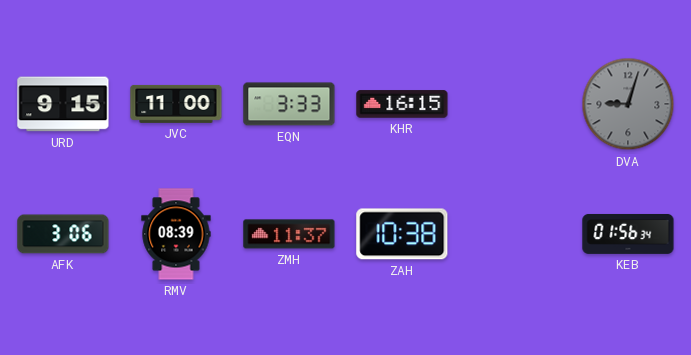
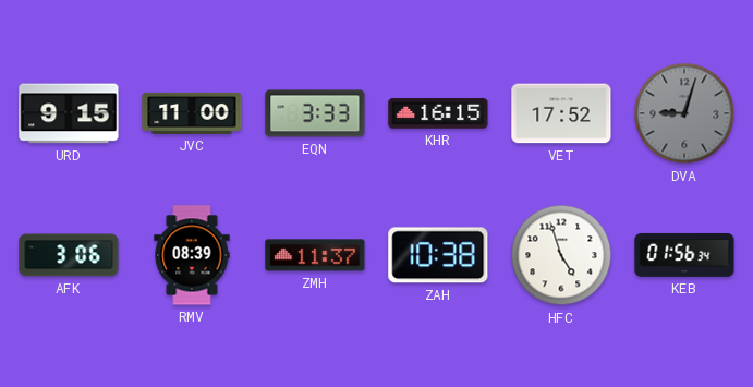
VET: none -> 17:52
HFC: none -> 4:57
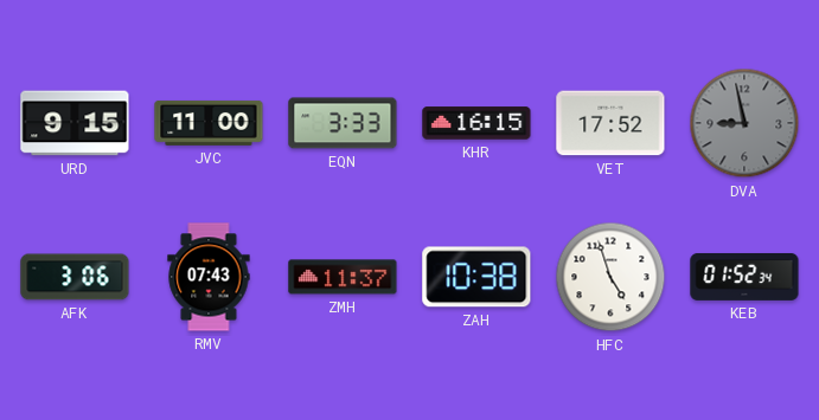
DVA: 9:03 -> 8:58
RMV: 08:39 -> 07:43
KEB: 01:56 -> 01:52
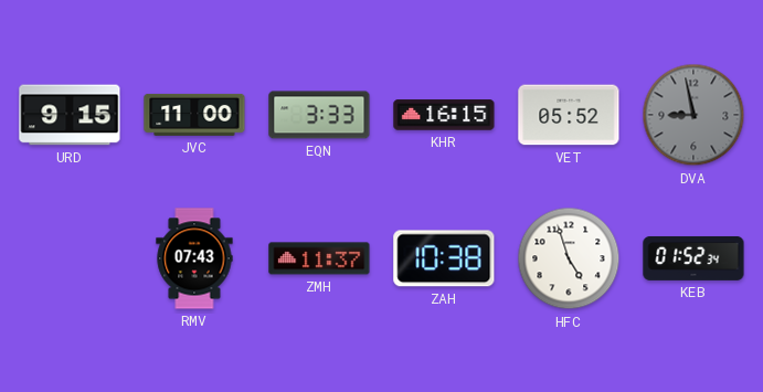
VET: 17:52 -> 05:52
AFK: 3:06 -> none
